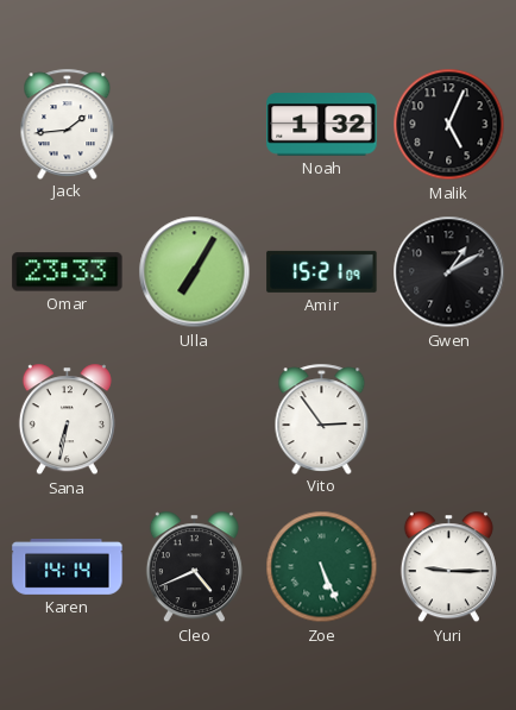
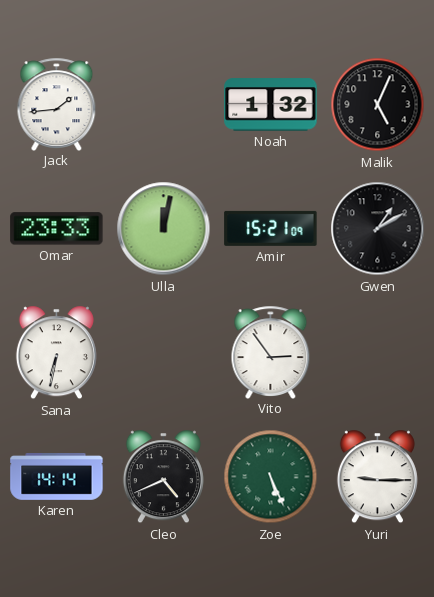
Ulla: 7:05 -> 12:02
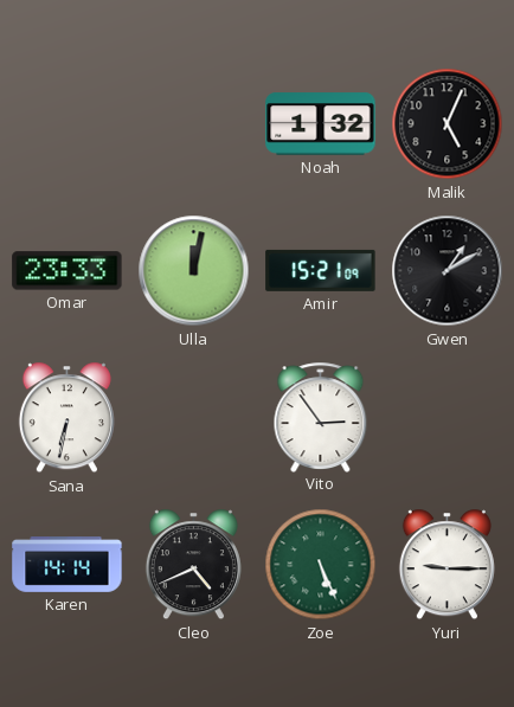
Jack: 1:44 -> none
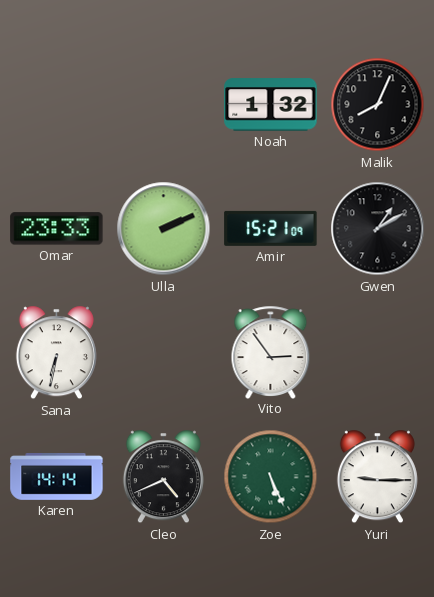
Malik: 5:04 -> 8:04
Ulla: 12:02 -> 2:11
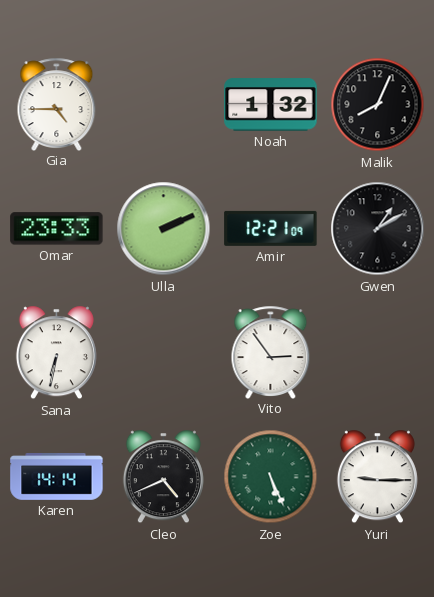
Gia: none -> 4:45
Amir: 15:21 -> 12:21
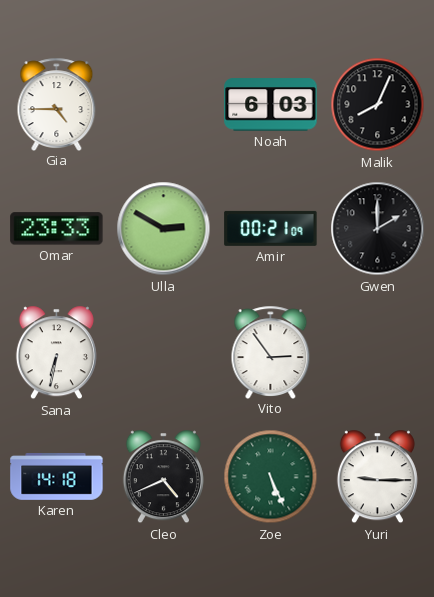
Noah: 1:32 -> 6:03
Ulla: 2:11 -> 2:50
Amir: 12:21 -> 00:21
Gwen: 1:10 -> 2:00
Karen: 14:14 -> 14:18
